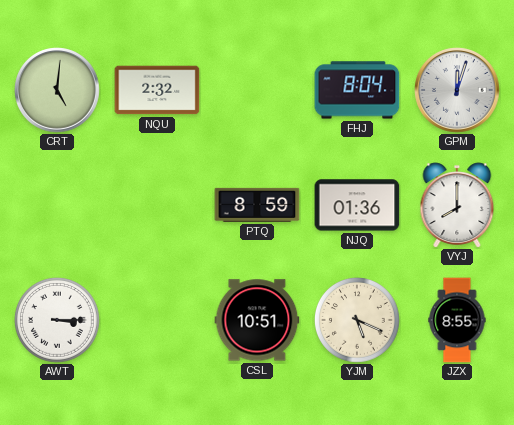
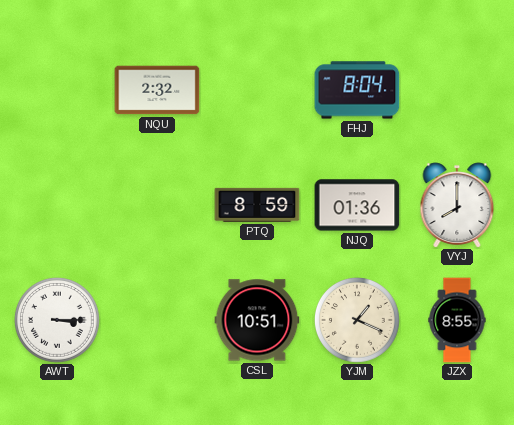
CRT: 5:01 -> none
GPM: 12:03 -> none
YJM: 5:19 -> 1:19
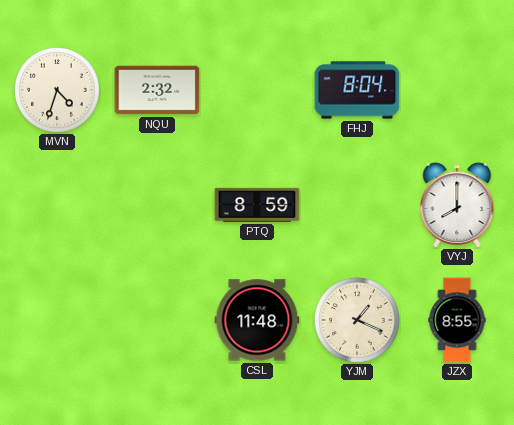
MVN: none -> 4:33
NJQ: 01:36 -> none
AWT: 3:15 -> none
CSL: 10:51 -> 11:48
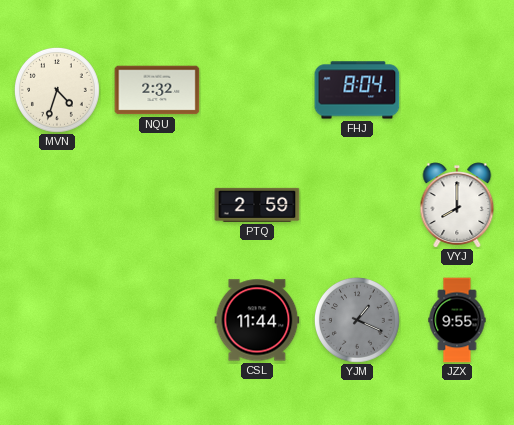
PTQ: 8:59 -> 2:59
CSL: 11:48 -> 11:44
YJM dial: cream -> grey
JZX: 8:55 -> 9:55
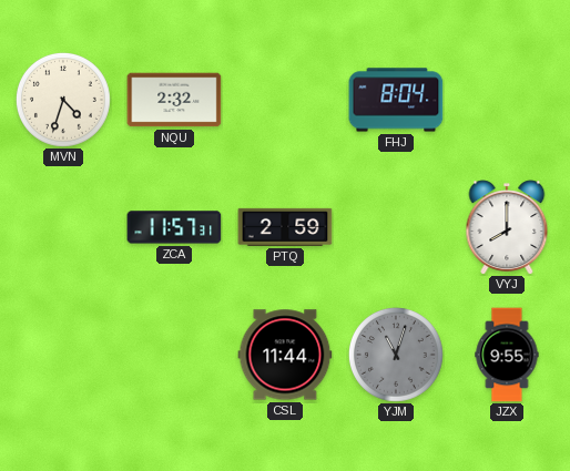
ZCA: none -> 11:57
YJM: 1:19 -> 11:03
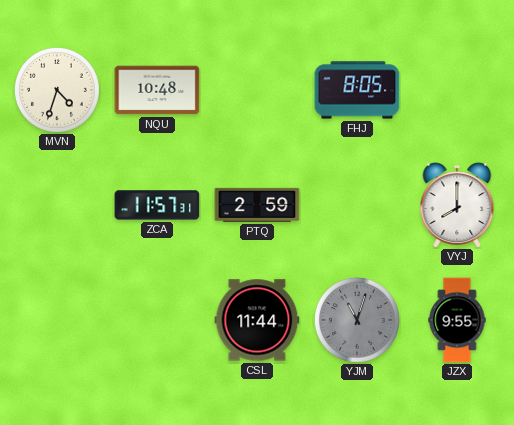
NQU: 2:32 -> 10:48
FHJ: 8:04 -> 8:05
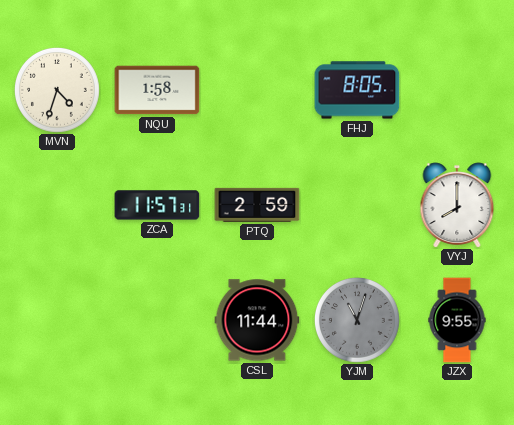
NQU: 10:48 -> 1:58
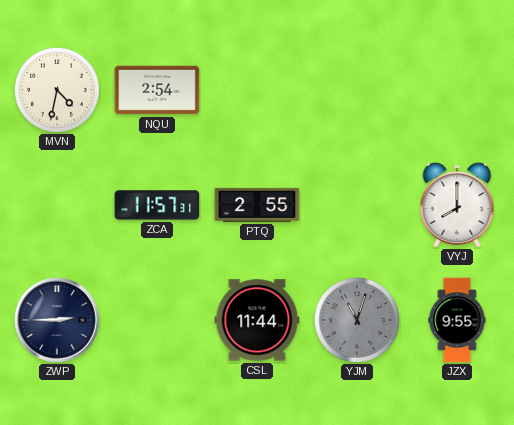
MVN: 4:33 -> 4:32
NQU: 1:58 -> 2:54
FHJ: 8:05 -> none
PTQ: 2:59 -> 2:55
ZWP: none -> 2:45
